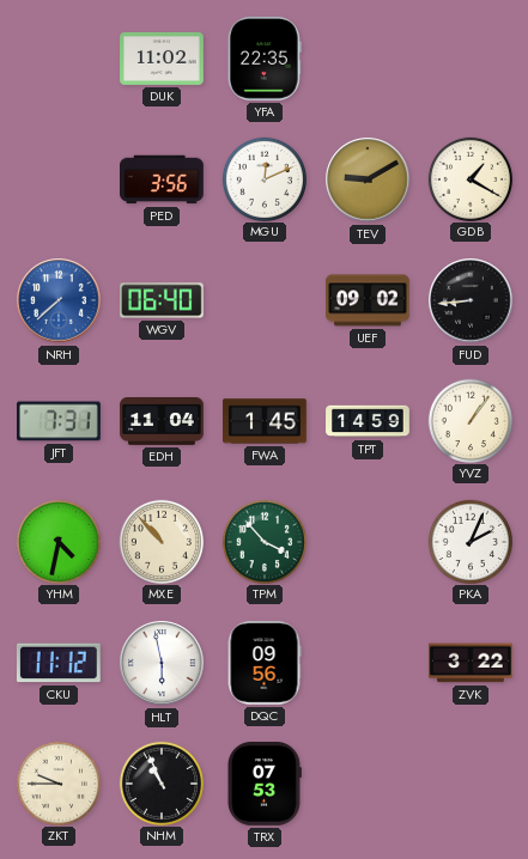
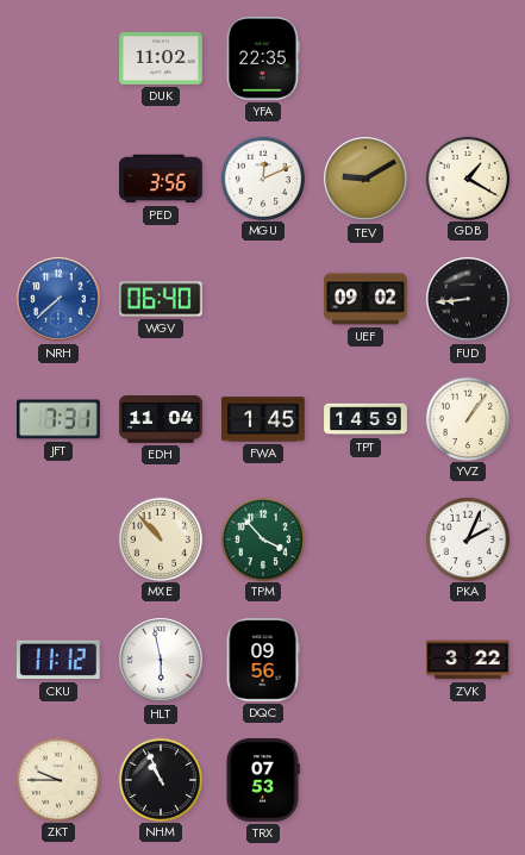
YHM: 4:32 -> none
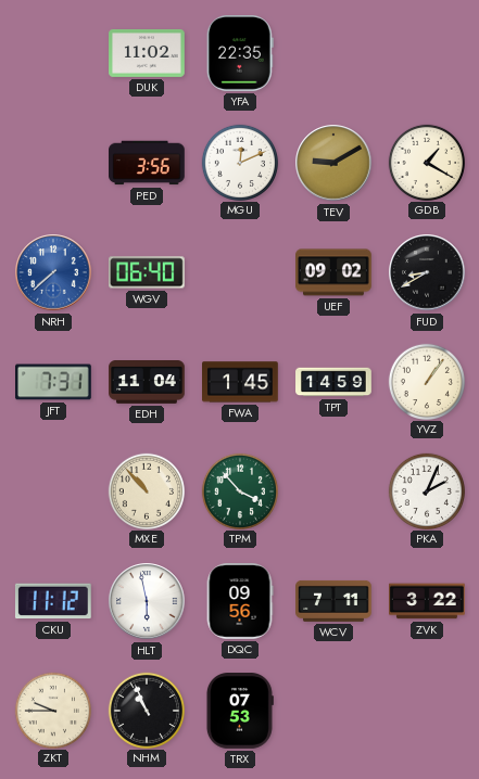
FUD: 8:44 -> 8:40
WCV: none -> 7:11
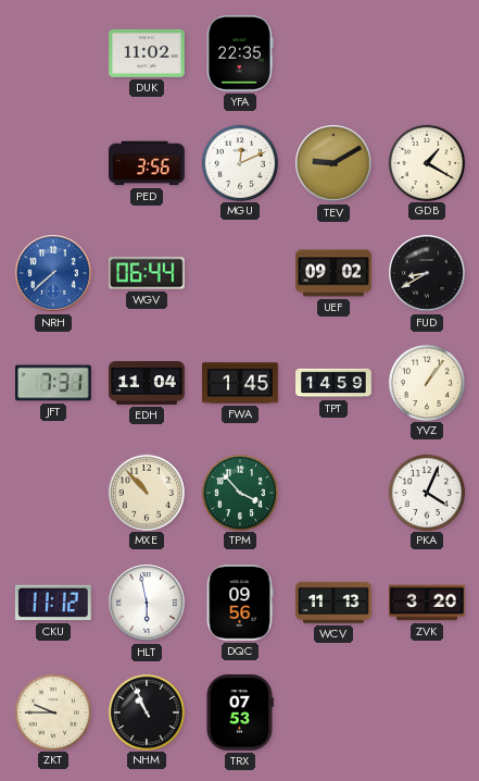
WGV: 06:40 -> 06:44
PKA: 2:04 -> 4:04
WCV: 7:11 -> 11:13
ZVK: 3:22 -> 3:20
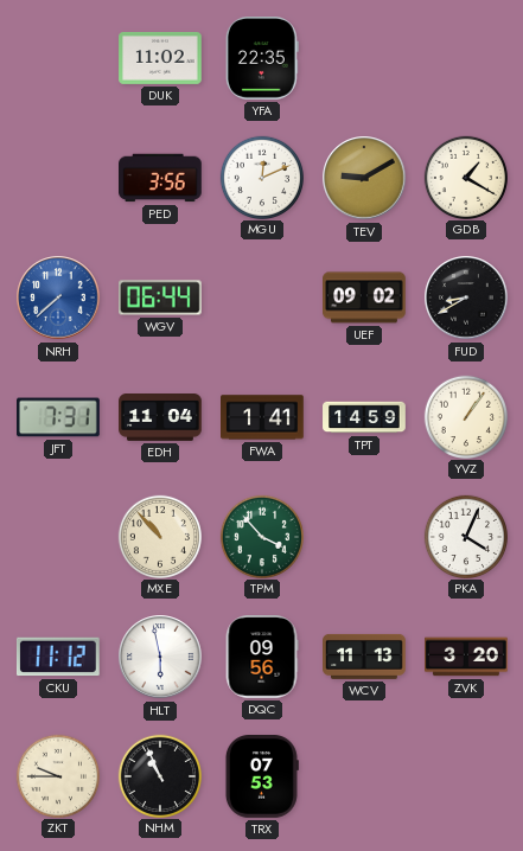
FWA: 1:45 -> 1:41
